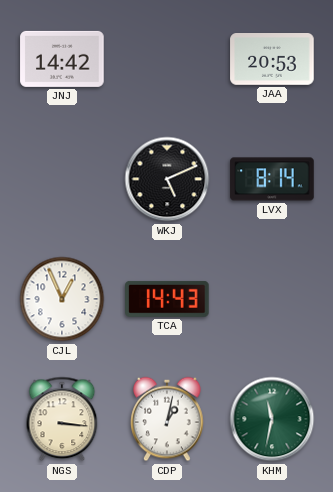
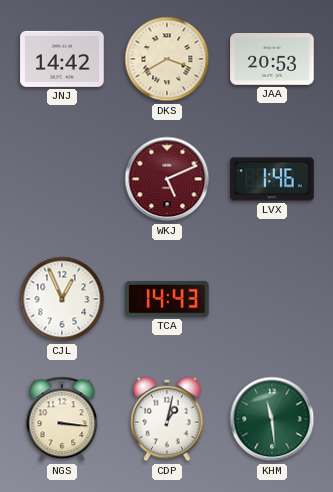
DKS: none -> 3:40
WKJ dial: black -> burgundy
LVX: 8:14 -> 1:46
KHM: 11:32 -> 11:29
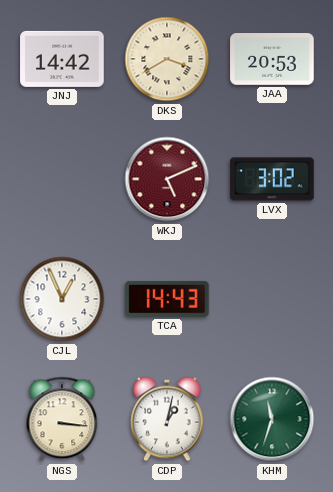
LVX: 1:46 -> 3:02
KHM: 11:29 -> 11:33
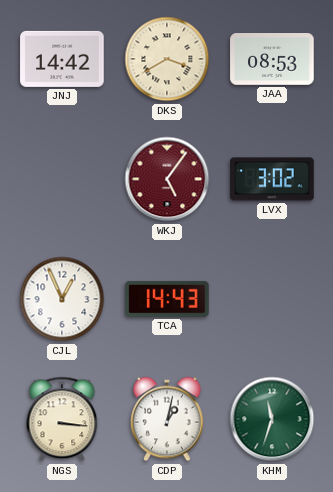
JAA: 20:53 -> 08:53
WKJ: 5:11 -> 5:06
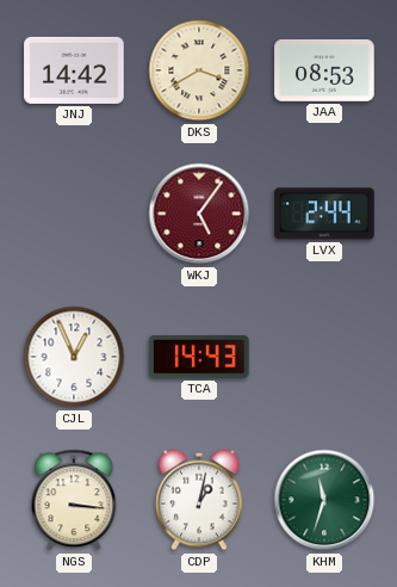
LVX: 3:02 -> 2:44
